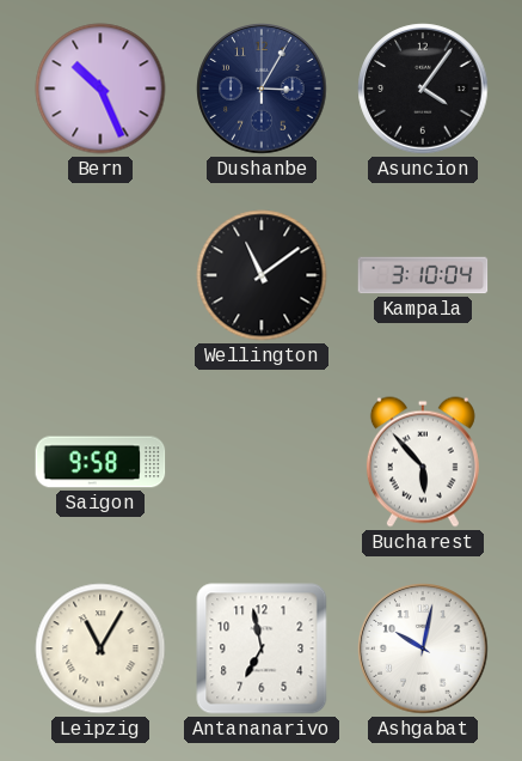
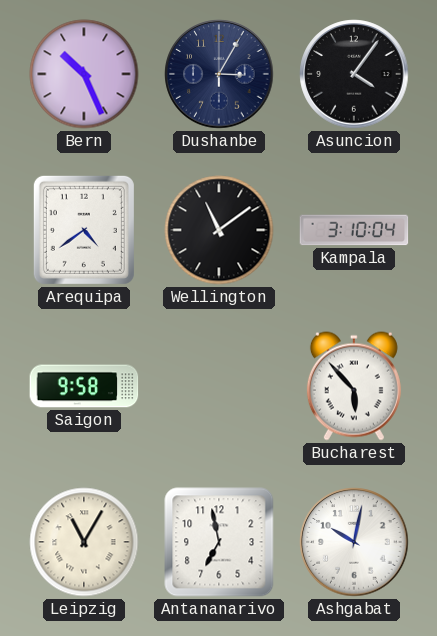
Arequipa: none -> 4:39
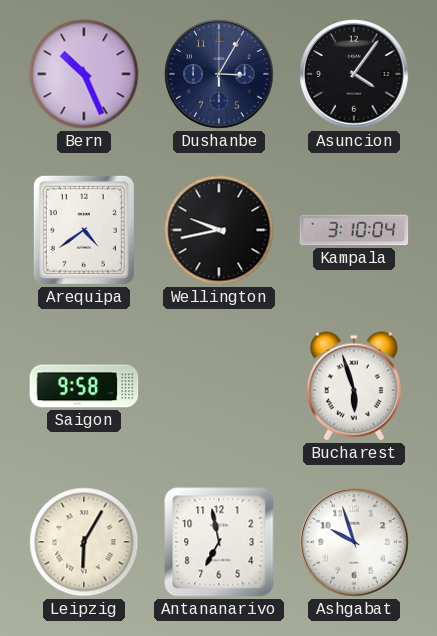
Wellington: 11:09 -> 9:43
Bucharest: 5:53 -> 5:57
Leipzig: 11:05 -> 6:05
Ashgabat: 10:02 -> 9:57
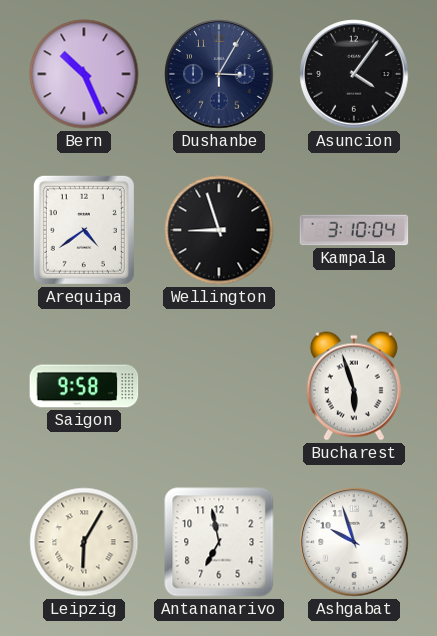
Wellington: 9:43 -> 8:57
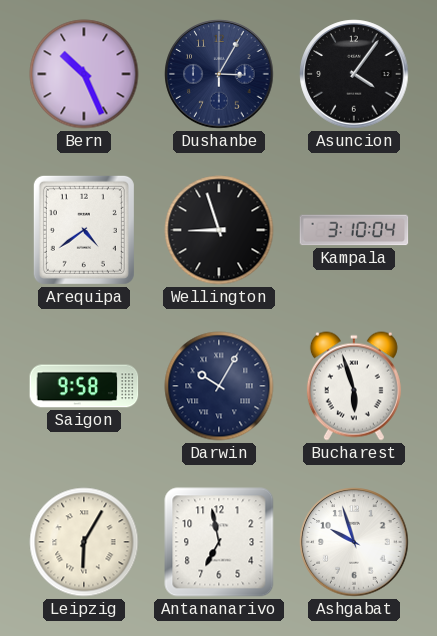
Darwin: none -> 10:05
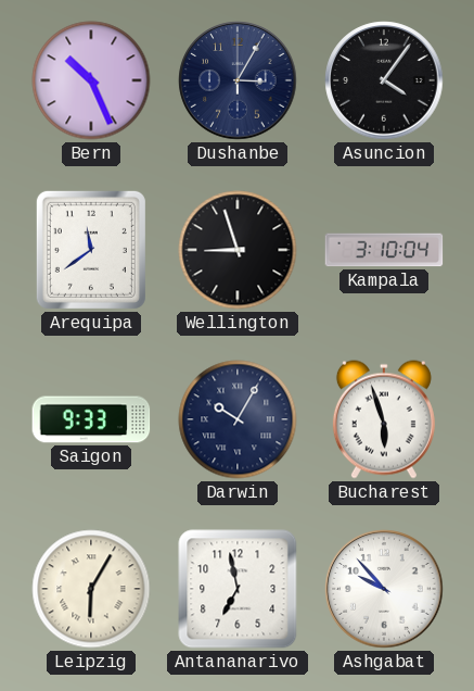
Arequipa: 4:39 -> 11:39
Saigon: 9:58 -> 9:33
Ashgabat: 9:57 -> 9:53
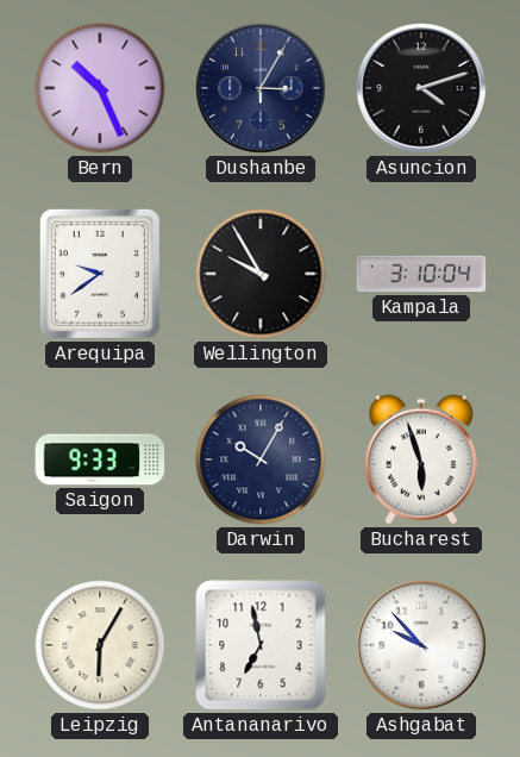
Asuncion: 4:06 -> 4:12
Arequipa: 11:39 -> 9:39
Wellington: 8:57 -> 9:55
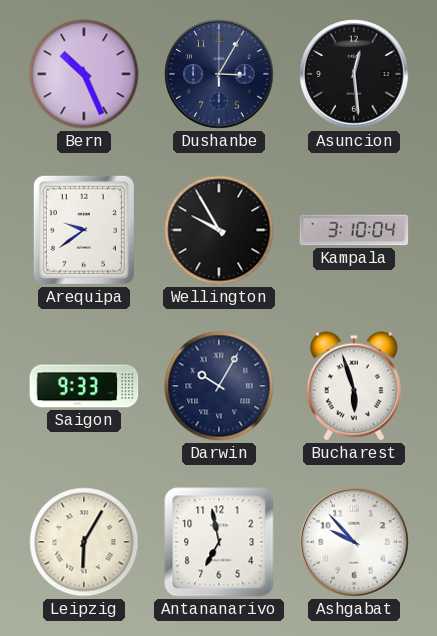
Asuncion: 4:12 -> 12:29
